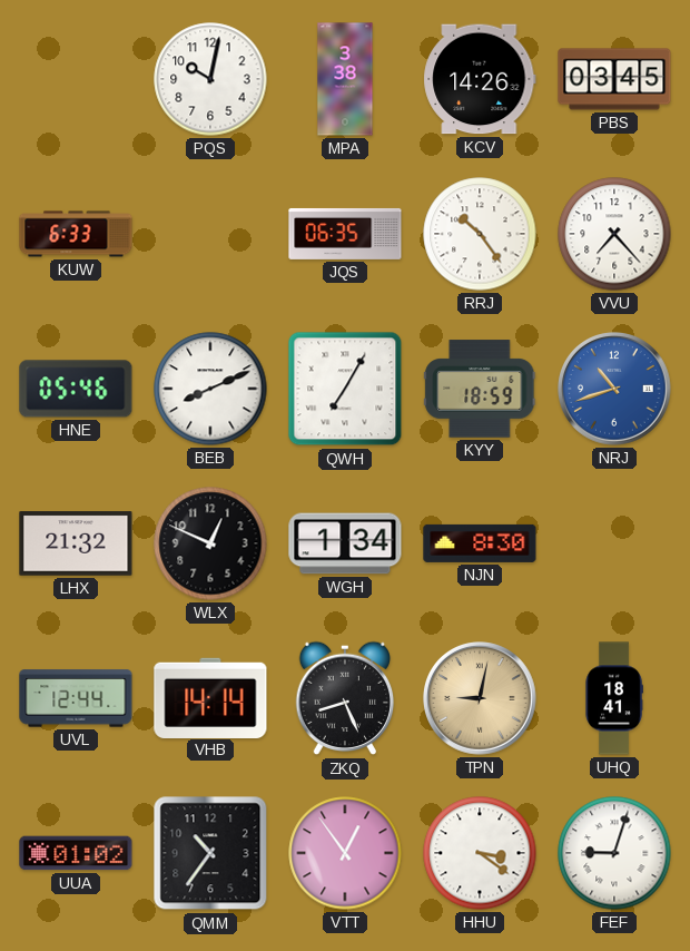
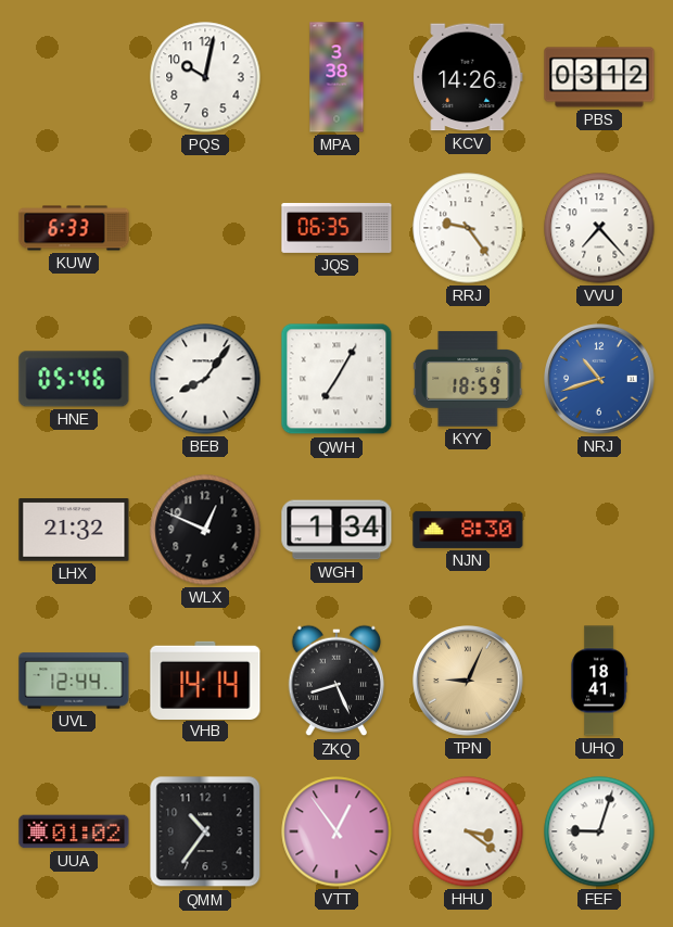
PBS: 03:45 -> 03:12
RRJ: 10:24 -> 9:24
BEB: 8:11 -> 8:06
TPN: 9:02 -> 9:04
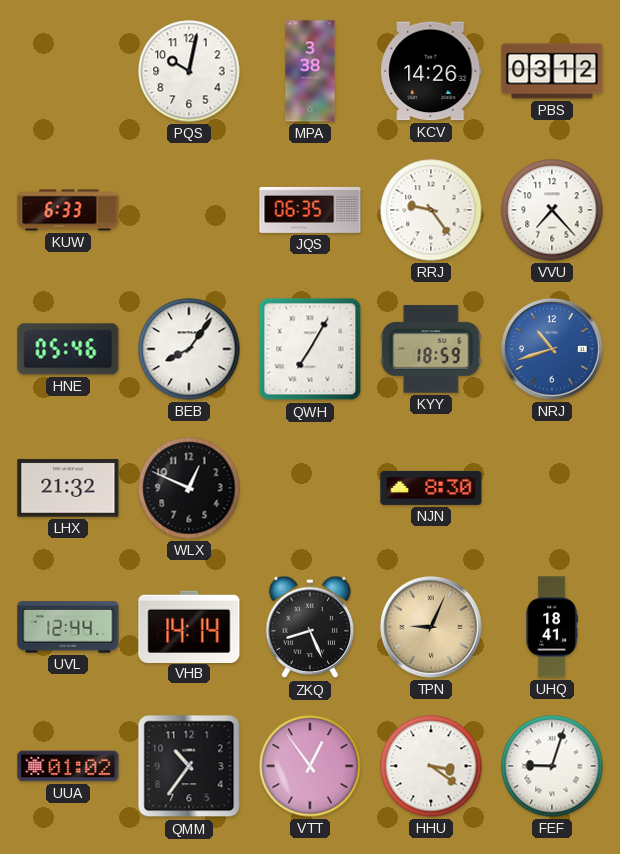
WGH: 1:34 -> none
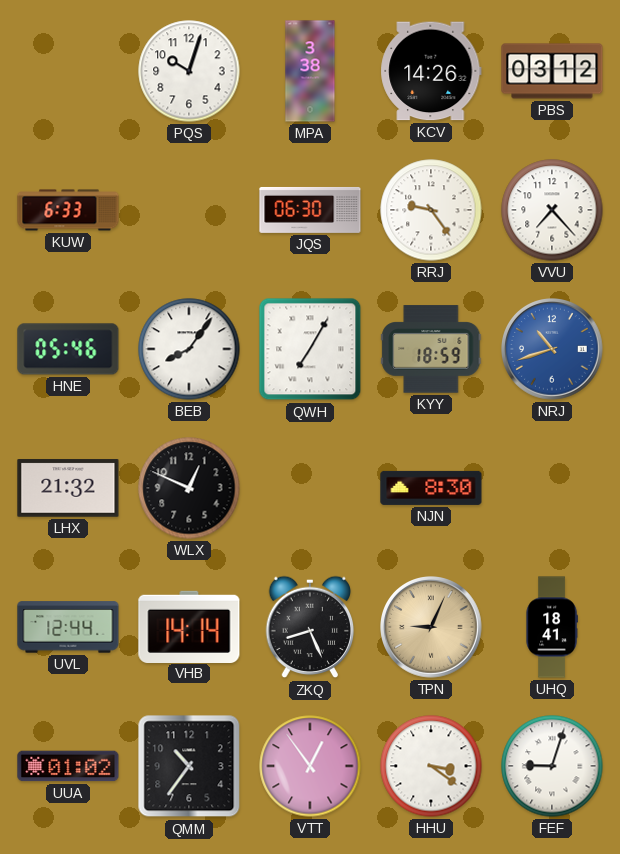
PQS: 10:02 -> 10:03
JQS: 06:35 -> 06:30
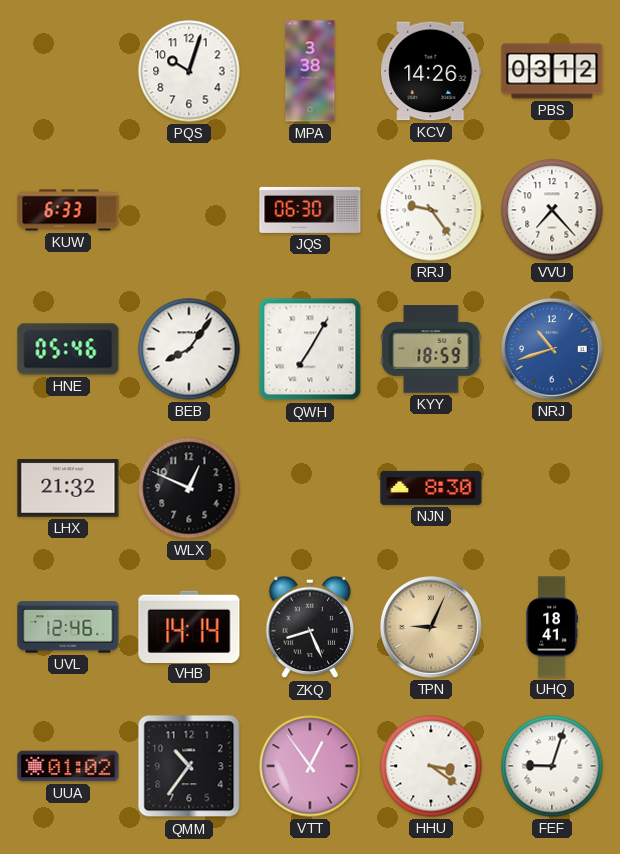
UVL: 12:44 -> 12:46
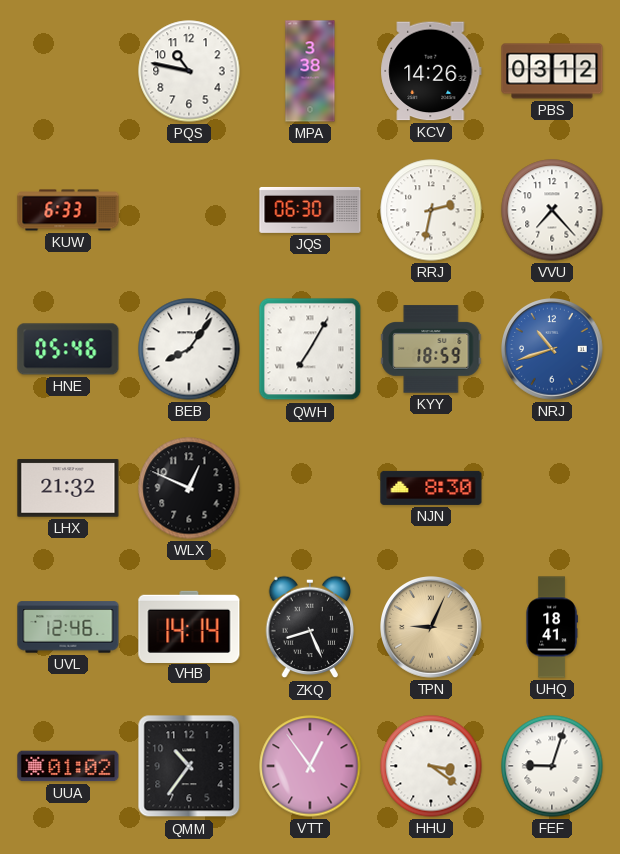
PQS: 10:03 -> 10:47
RRJ: 9:24 -> 2:32
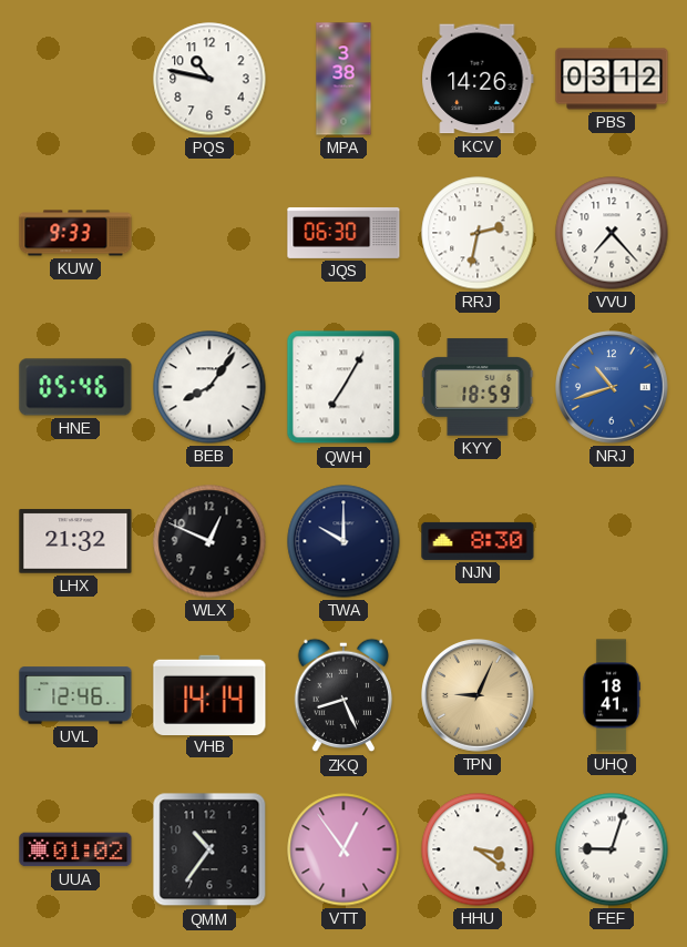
KUW: 6:33 -> 9:33
TWA: none -> 10:00
